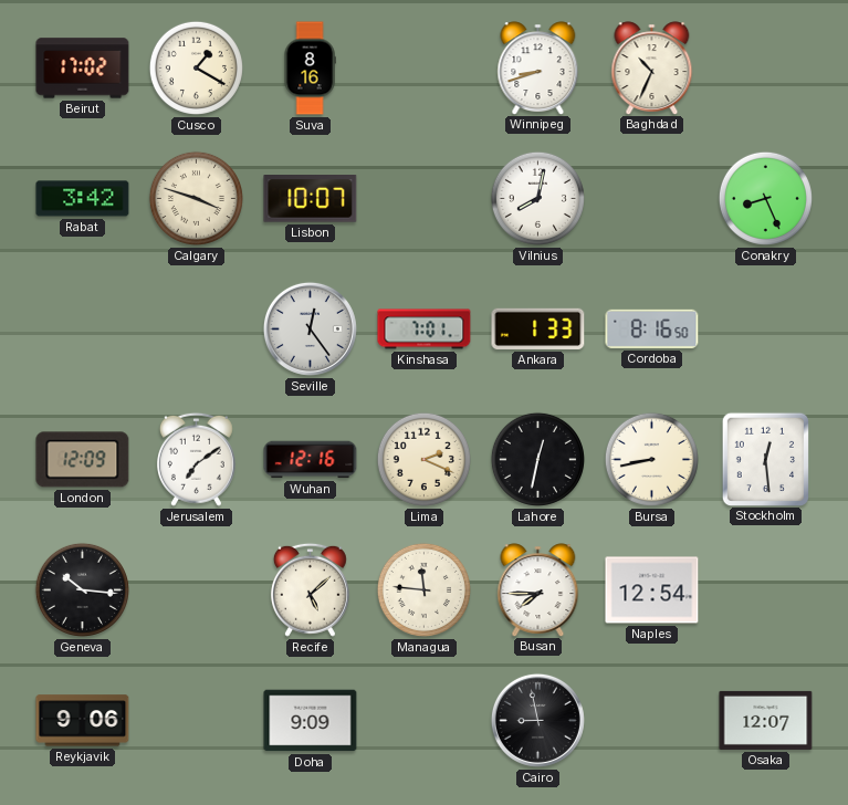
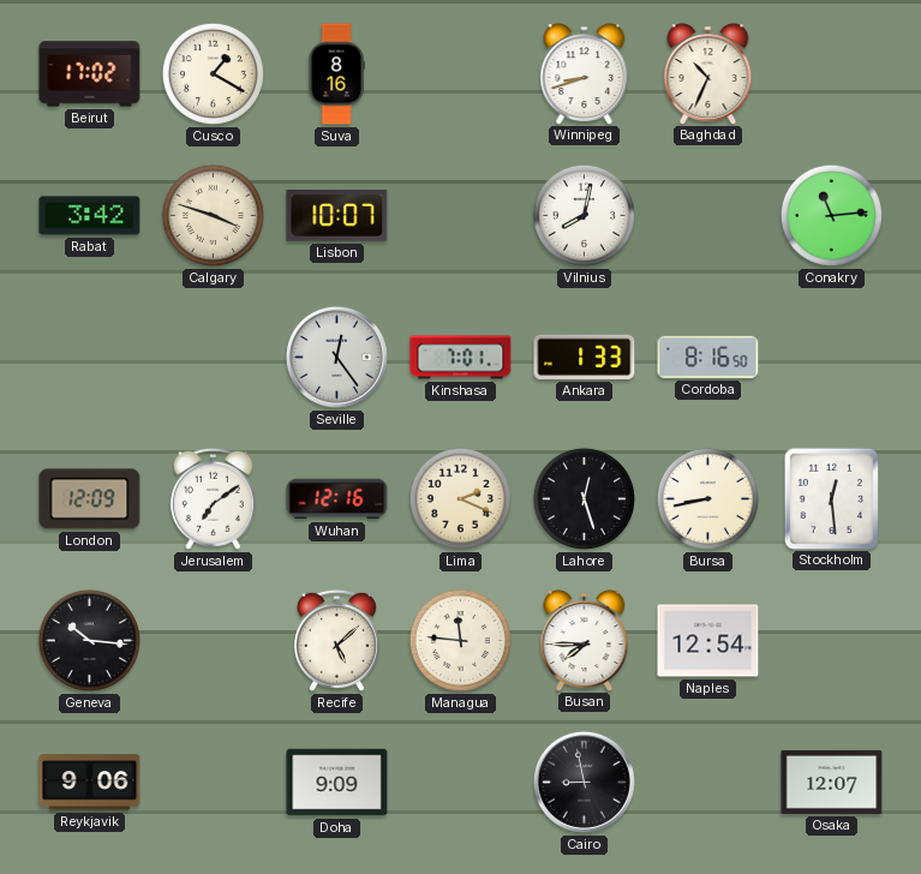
Conakry: 8:26 -> 11:14
Lahore: 12:32 -> 12:27
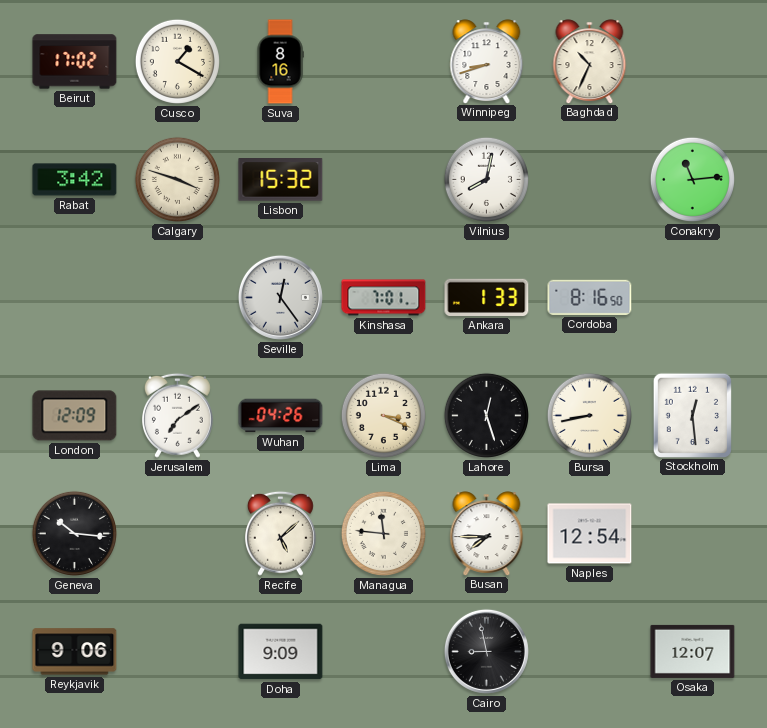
Lisbon: 10:07 -> 15:32
Wuhan: 12:16 -> 04:26
Lima: 2:19 -> 3:19
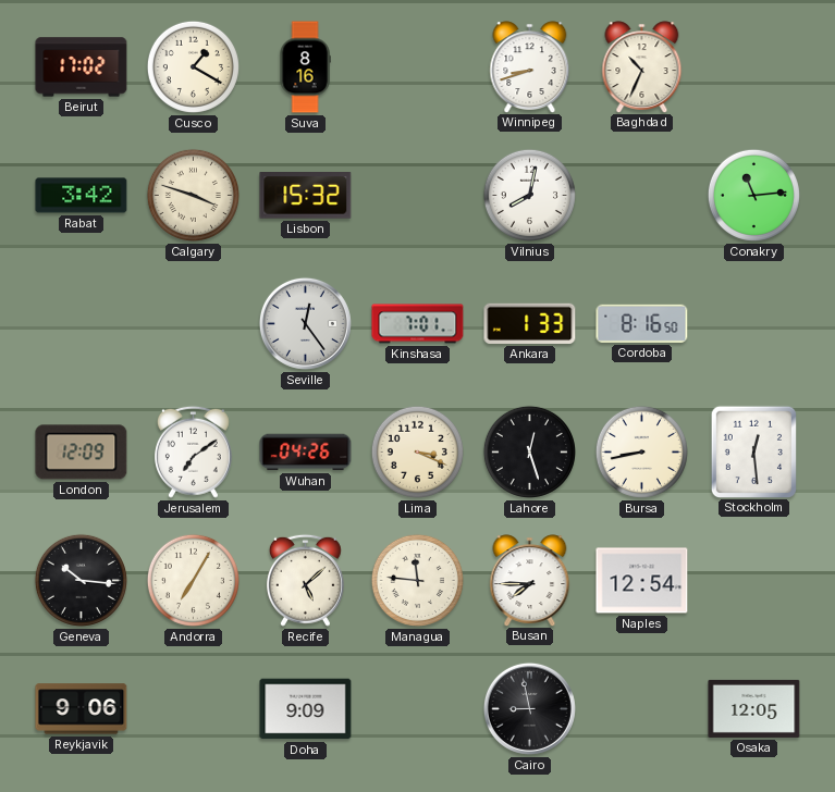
Andorra: none -> 7:05
Osaka: 12:07 -> 12:05
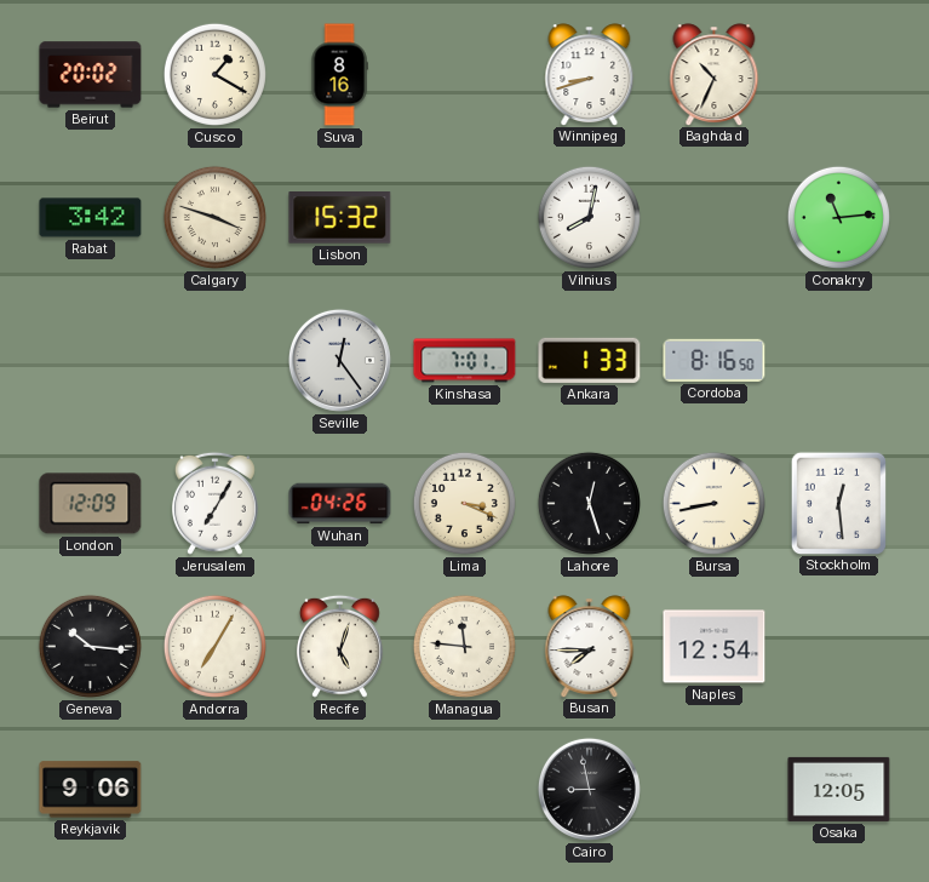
Beirut: 17:02 -> 20:02
Jerusalem: 7:09 -> 7:05
Recife: 5:08 -> 5:03
Doha: 9:09 -> none
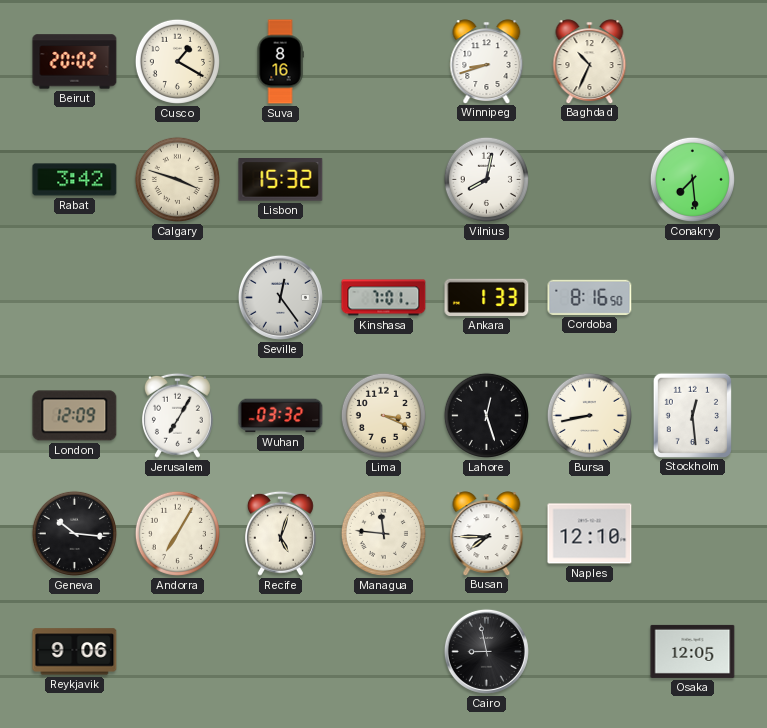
Conakry: 11:14 -> 7:29
Wuhan: 04:26 -> 03:32
Naples: 12:54 -> 12:10
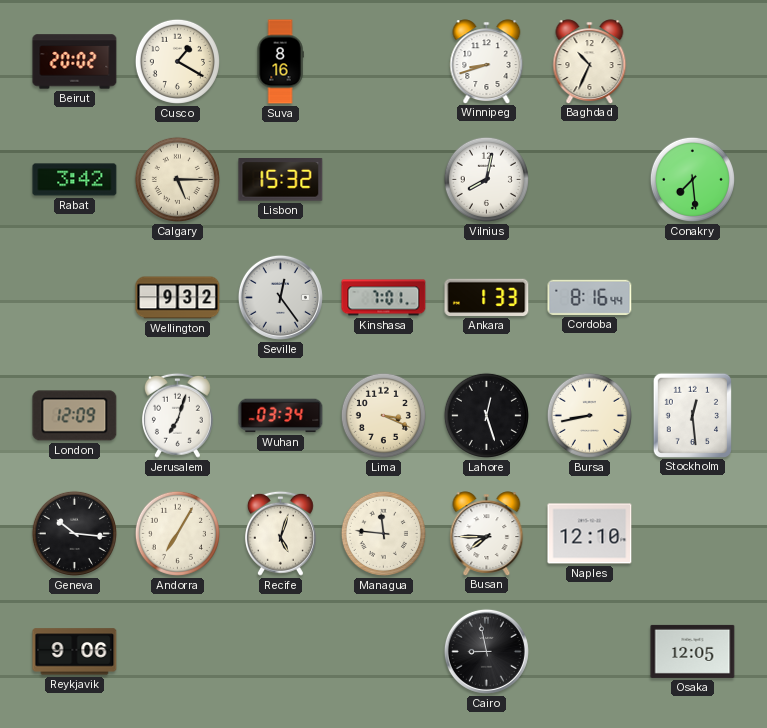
Calgary: 3:48 -> 5:15
Wellington: none -> 9:32
Cordoba: 8:16:50 -> 8:16:44
Jerusalem: 7:05 -> 7:03
Wuhan: 03:32 -> 03:34
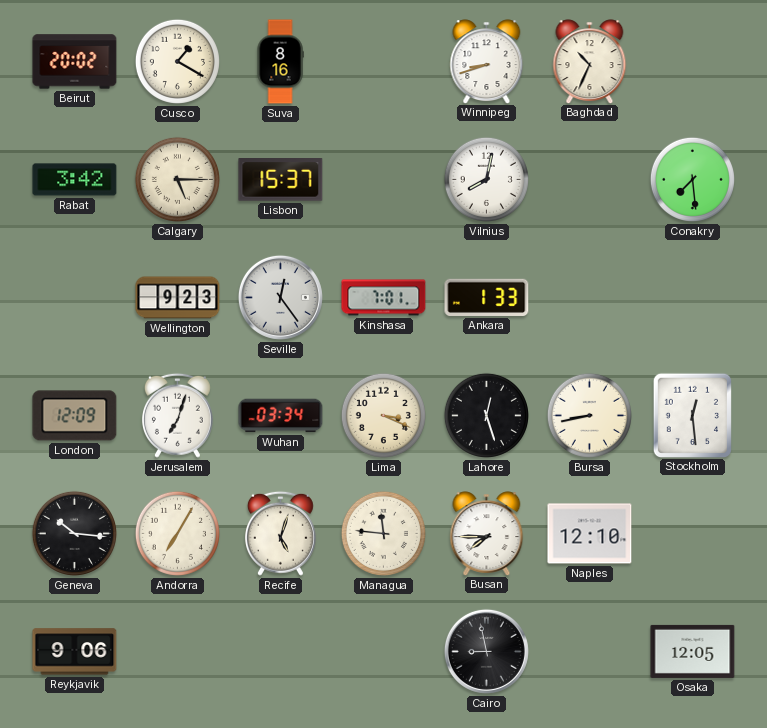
Lisbon: 15:32 -> 15:37
Wellington: 9:32 -> 9:23
Cordoba: 8:16 -> none
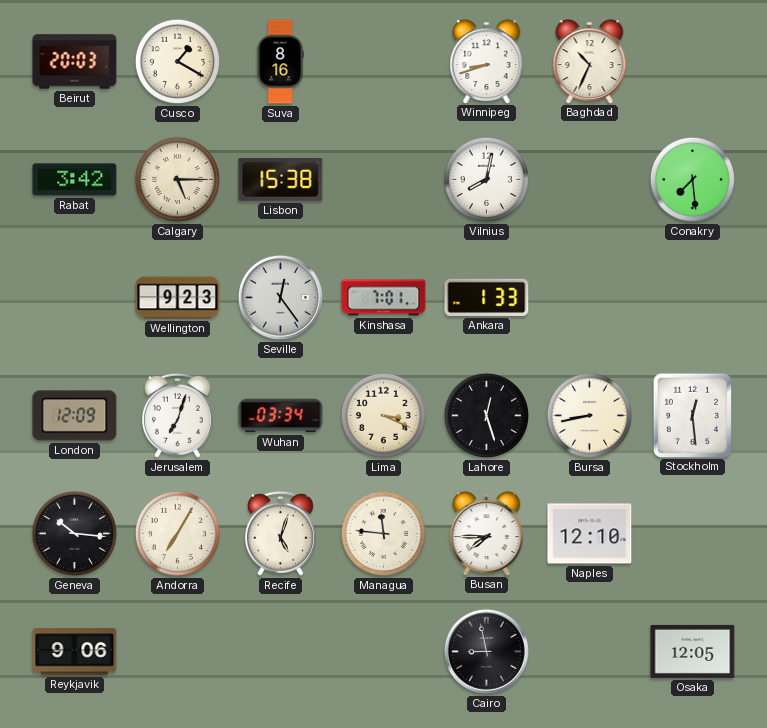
Beirut: 20:02 -> 20:03
Lisbon: 15:37 -> 15:38
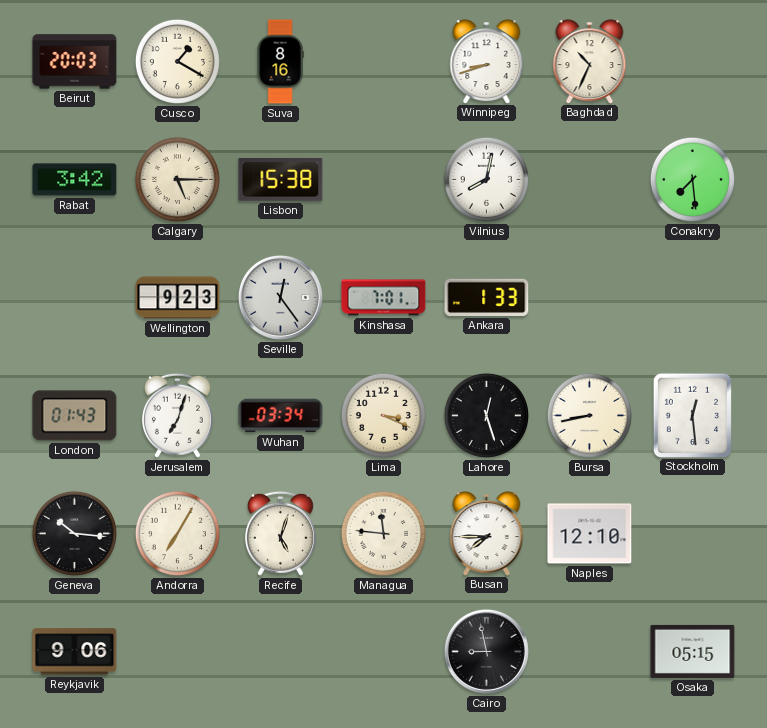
London: 12:09 -> 01:43
Osaka: 12:05 -> 05:15
